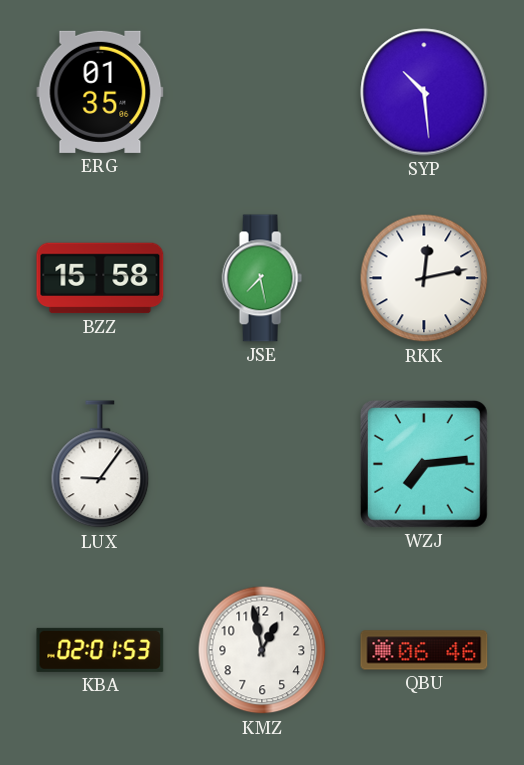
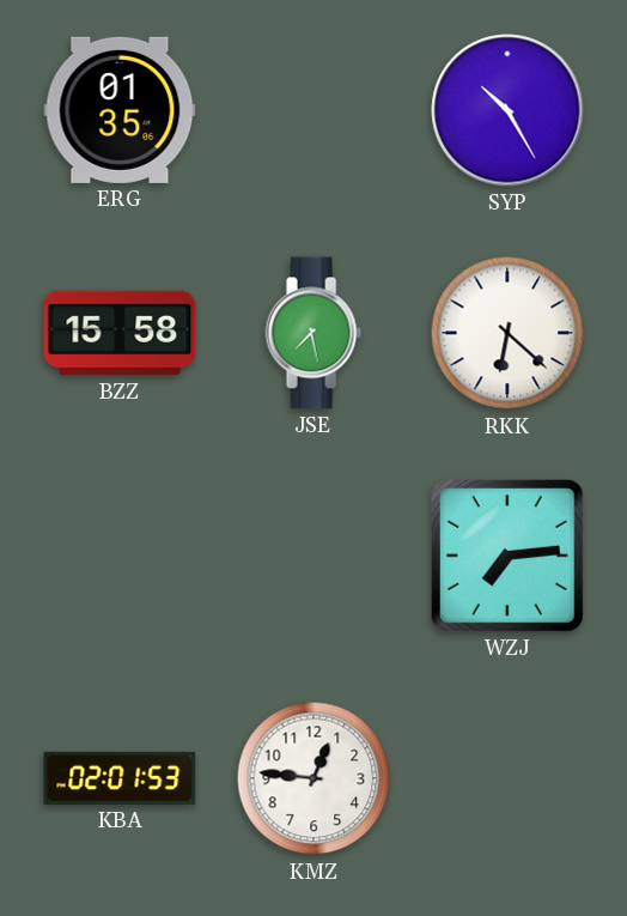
SYP: 10:29 -> 10:25
RKK: 12:13 -> 6:22
LUX: 9:06 -> none
KMZ: 12:58 -> 12:46
QBU: 06:46 -> none
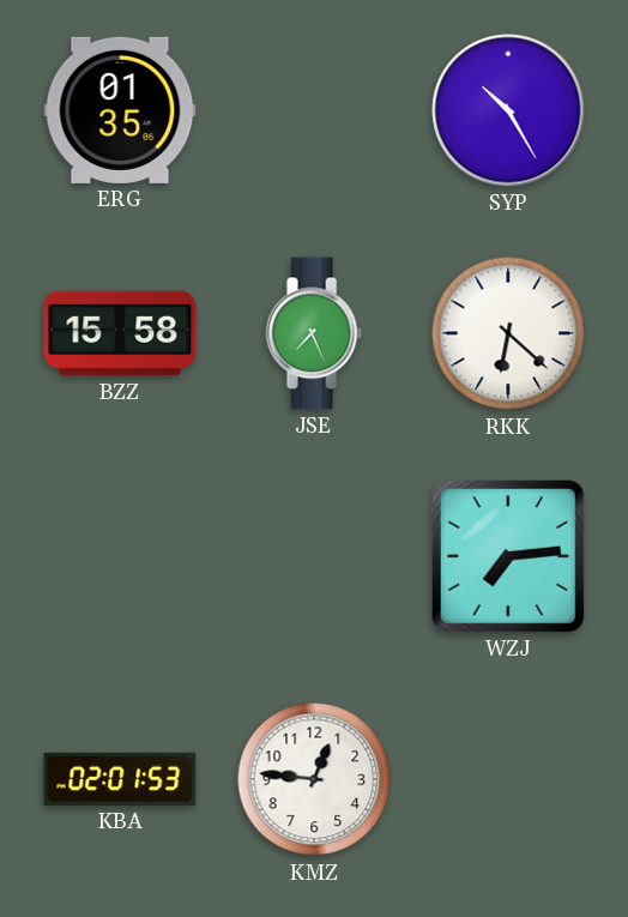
JSE: 7:28 -> 7:26
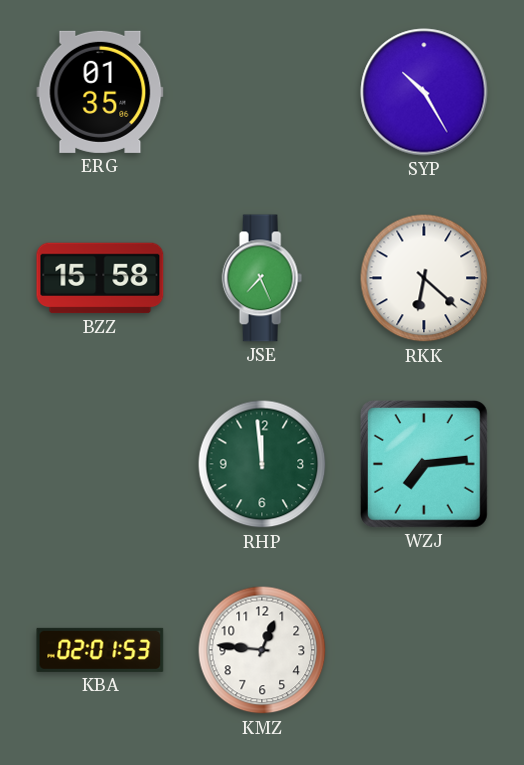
RHP: none -> 11:59
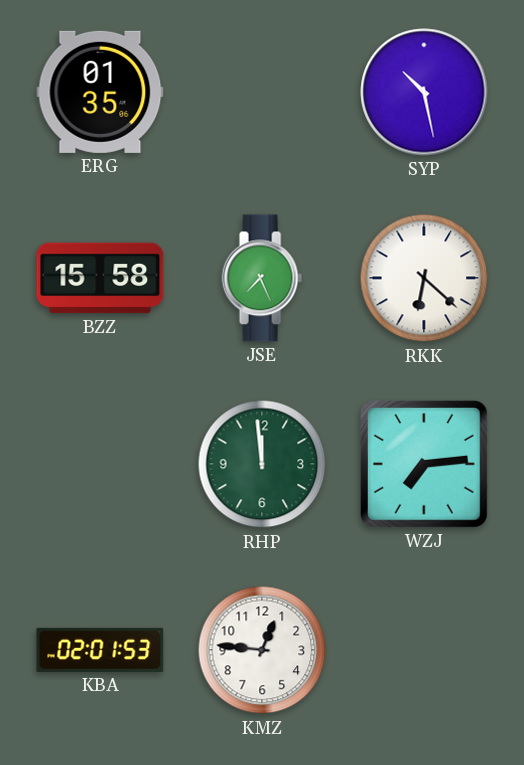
SYP: 10:25 -> 10:28
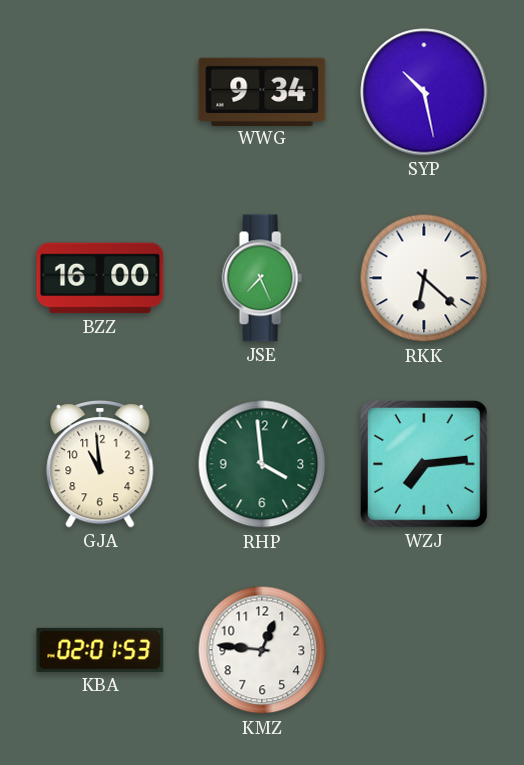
ERG: 01:35 -> none
WWG: none -> 9:34
BZZ: 15:58 -> 16:00
GJA: none -> 10:59
RHP: 11:59 -> 3:59
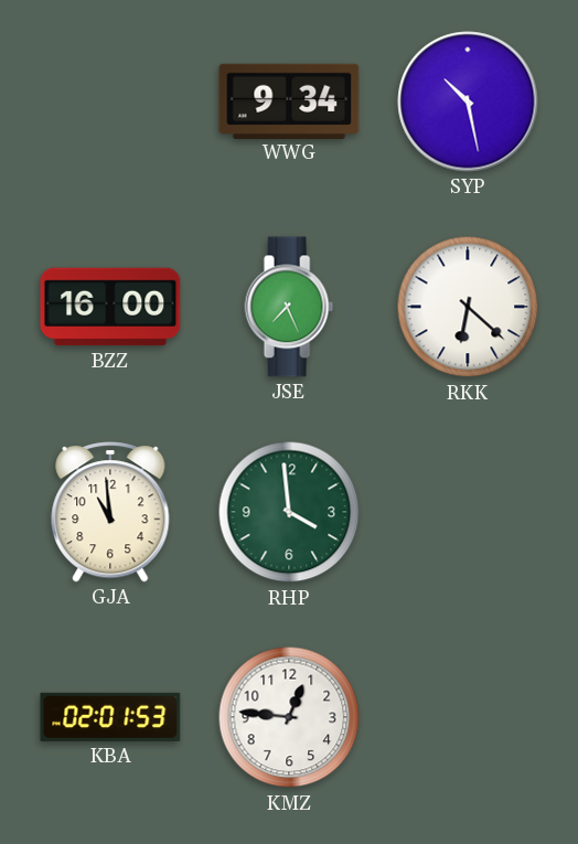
WZJ: 7:14 -> none
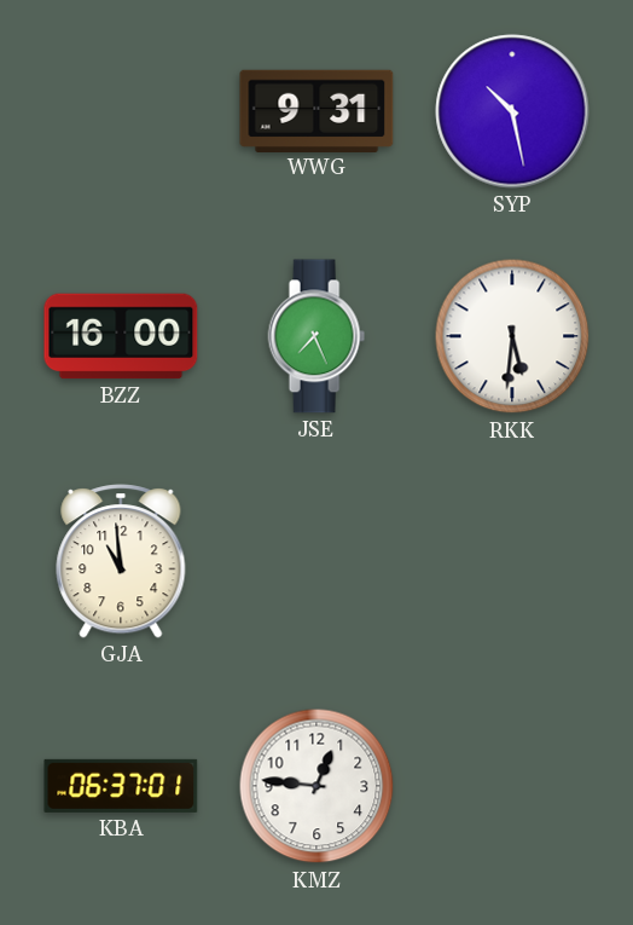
WWG: 9:34 -> 9:31
RKK: 6:22 -> 5:31
RHP: 3:59 -> none
KBA: 02:01 -> 06:37
